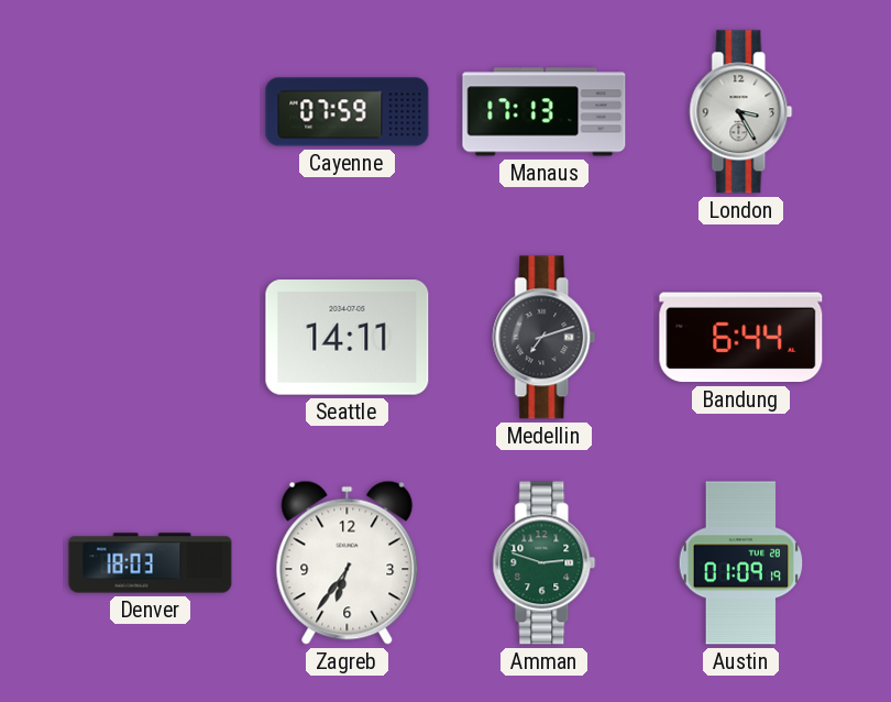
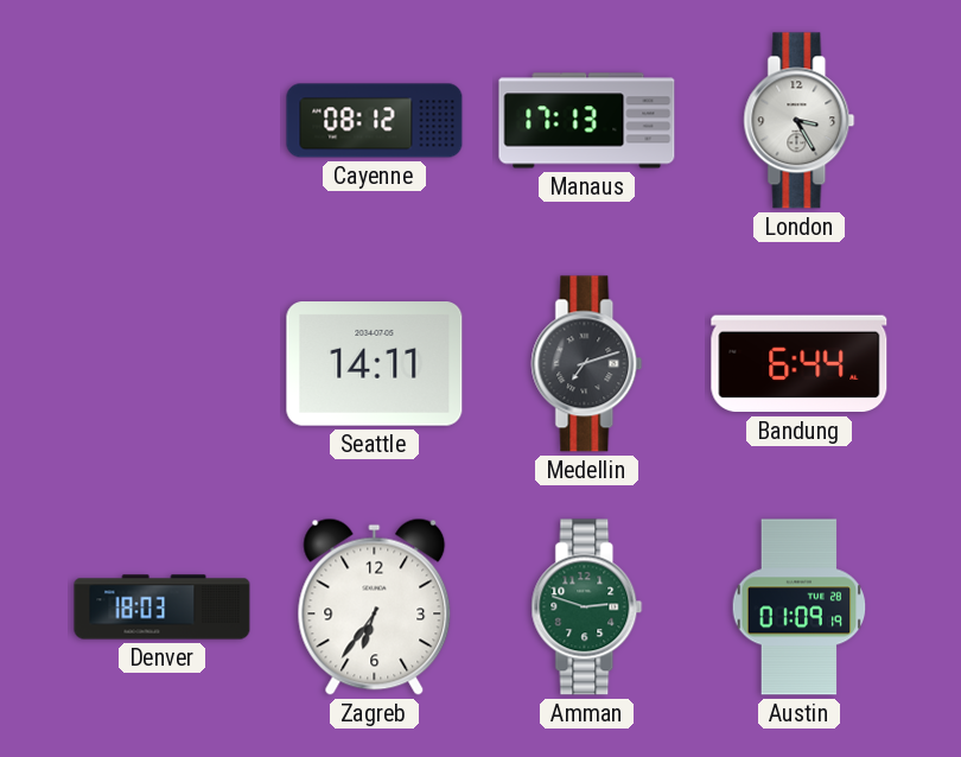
Cayenne: 07:59 -> 08:12
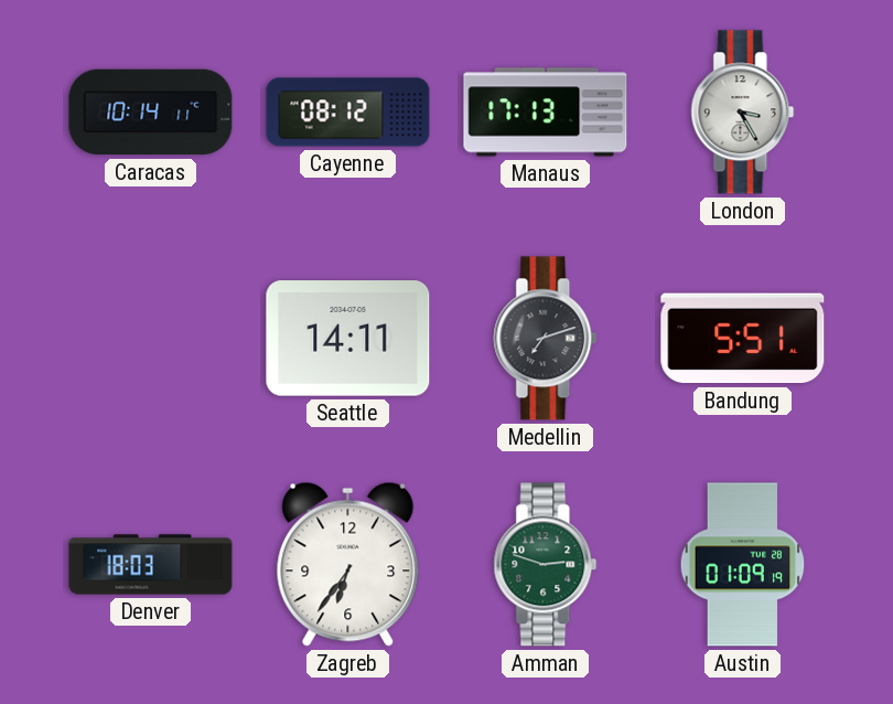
Caracas: none -> 10:14
Bandung: 6:44 -> 5:51
